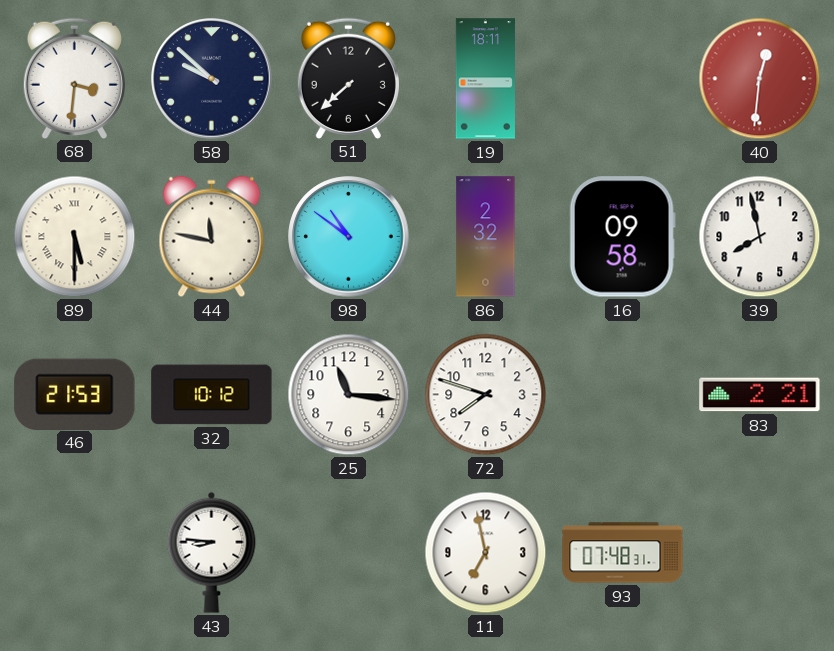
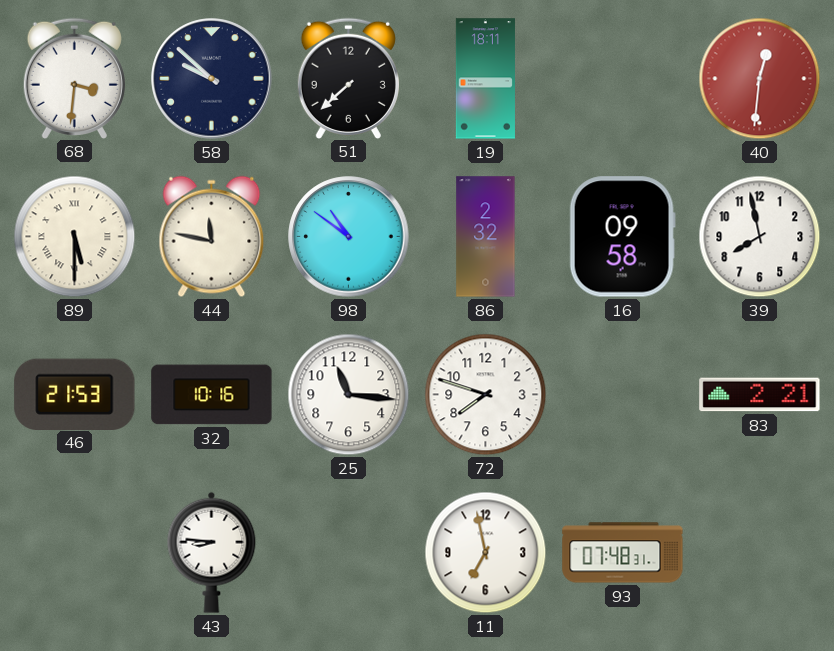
32: 10:12 -> 10:16
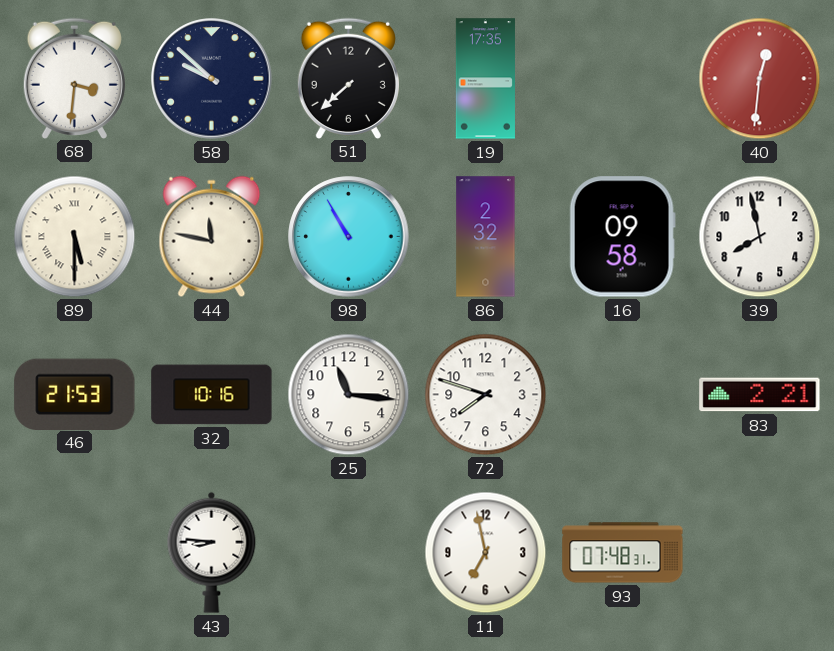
19: 18:11 -> 17:35
98: 10:51 -> 10:55
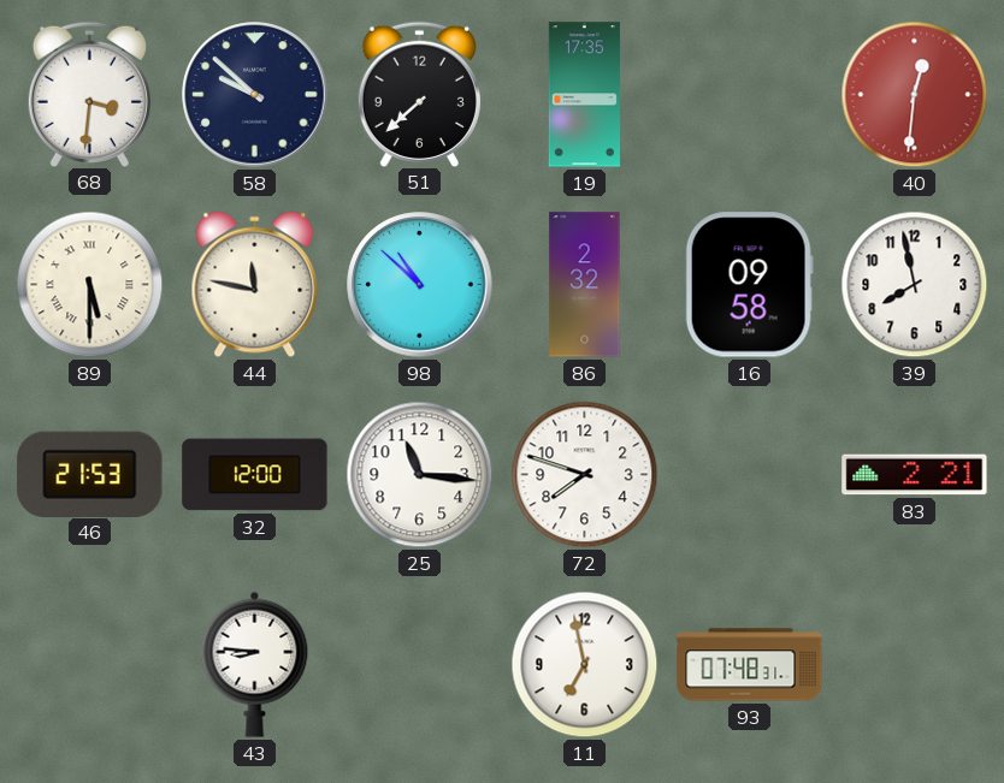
98: 10:55 -> 10:52
32: 10:16 -> 12:00
